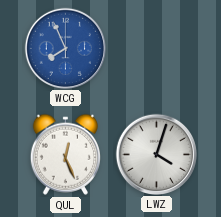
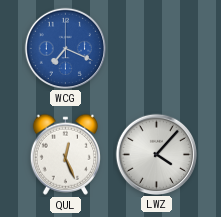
WCG: 7:56 -> 7:19
LWZ: 4:03 -> 4:07
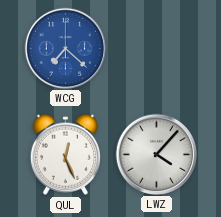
WCG: 7:19 -> 7:22
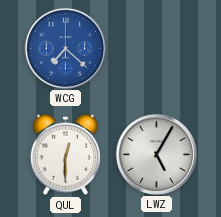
QUL: 12:26 -> 12:30
LWZ: 4:07 -> 5:05
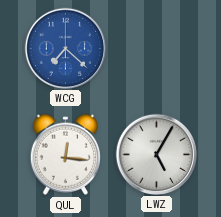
QUL: 12:30 -> 12:16
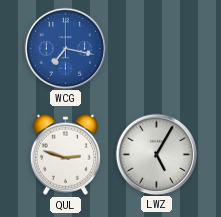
WCG: 7:22 -> 7:17
QUL: 12:16 -> 2:48
